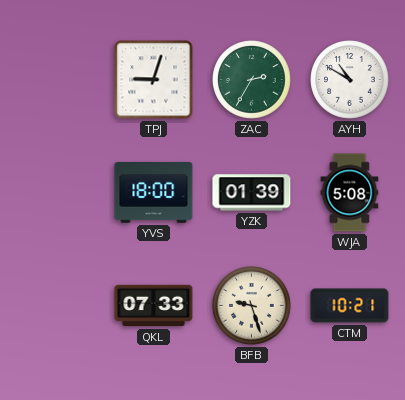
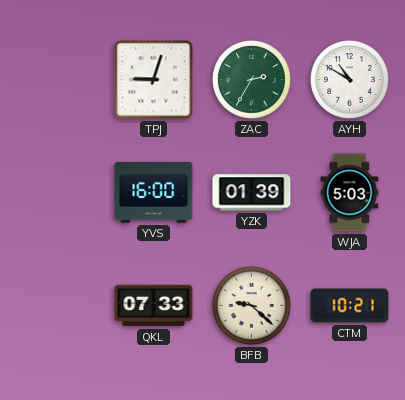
YVS: 18:00 -> 16:00
WJA: 5:08 -> 5:03
BFB: 9:27 -> 9:22
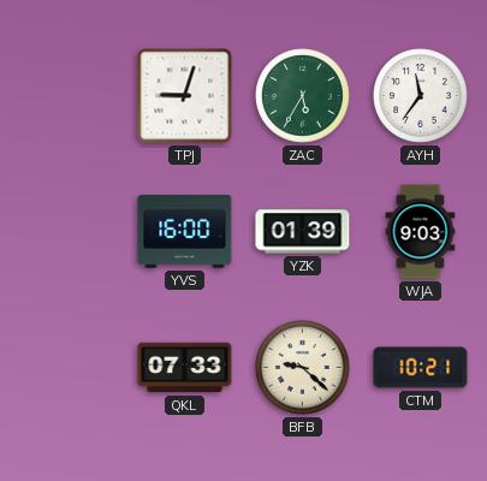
ZAC: 2:35 -> 5:35
AYH: 10:50 -> 11:36
WJA: 5:03 -> 9:03
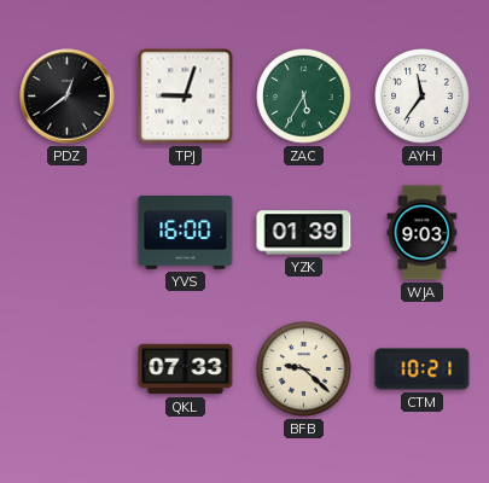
PDZ: none -> 12:39
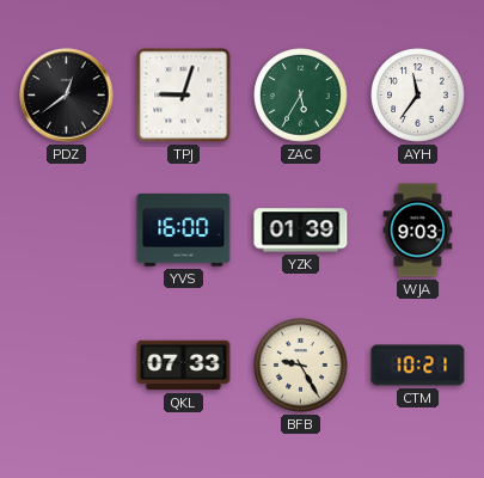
BFB: 9:22 -> 9:25
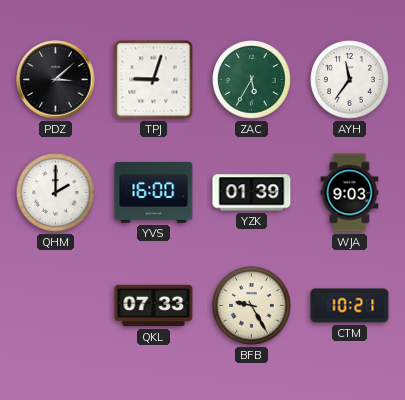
PDZ: 12:39 -> 3:08
QHM: none -> 2:00
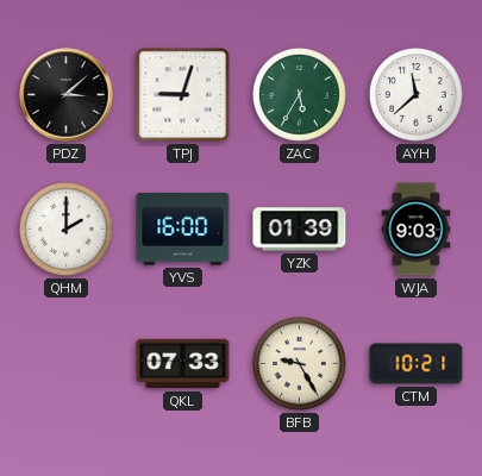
AYH: 11:36 -> 11:38
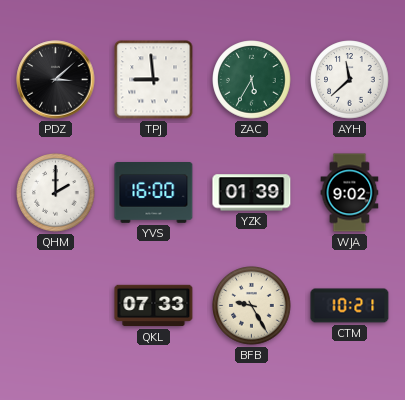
TPJ: 9:03 -> 8:59
WJA: 9:03 -> 9:02
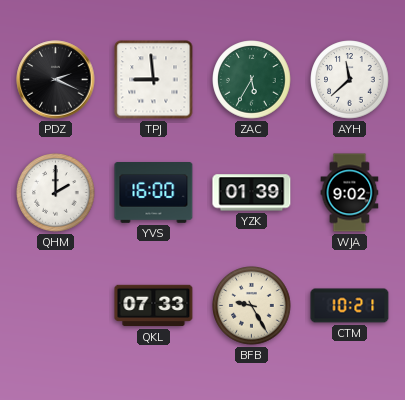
PDZ: 3:08 -> 2:19
